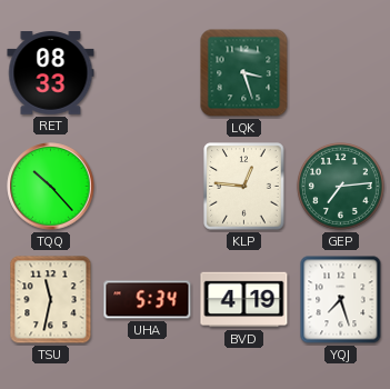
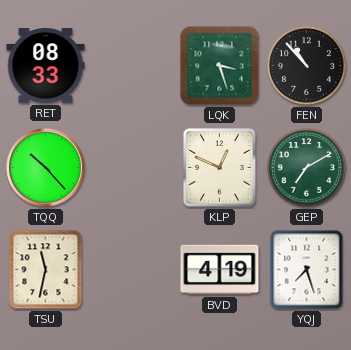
FEN: none -> 10:53
KLP: 12:46 -> 12:49
GEP: 7:14 -> 7:10
UHA: 5:34 -> none
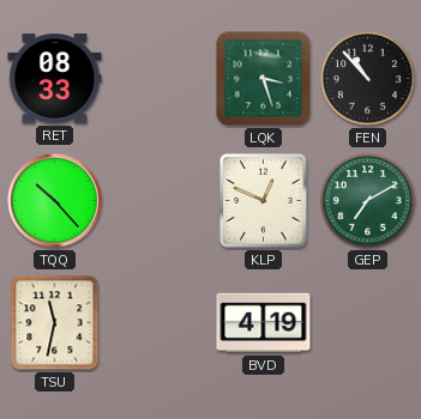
YQJ: 7:27 -> none
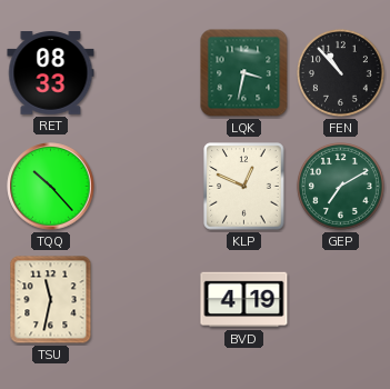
LQK: 3:27 -> 3:32
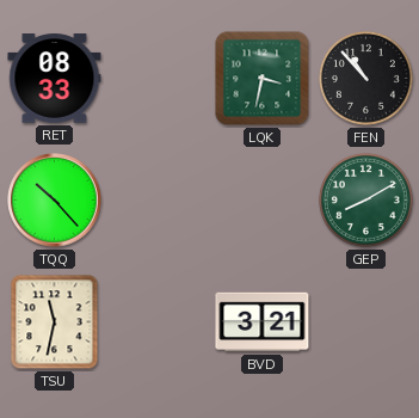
KLP: 12:49 -> none
GEP: 7:10 -> 8:10
BVD: 4:19 -> 3:21
